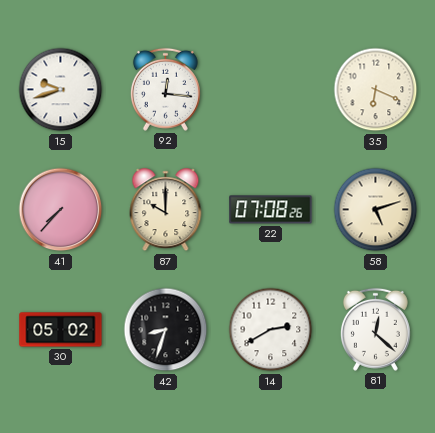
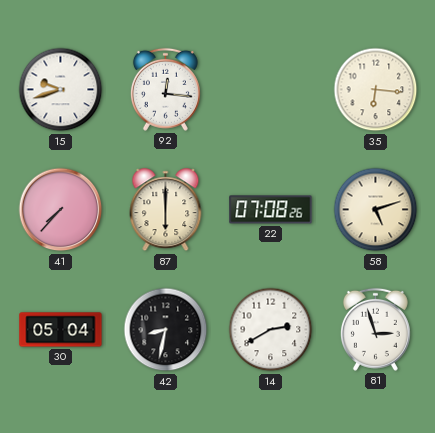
35: 6:19 -> 6:16
87: 10:00 -> 6:00
30: 05:02 -> 05:04
42: 8:33 -> 8:32
81: 12:22 -> 2:57
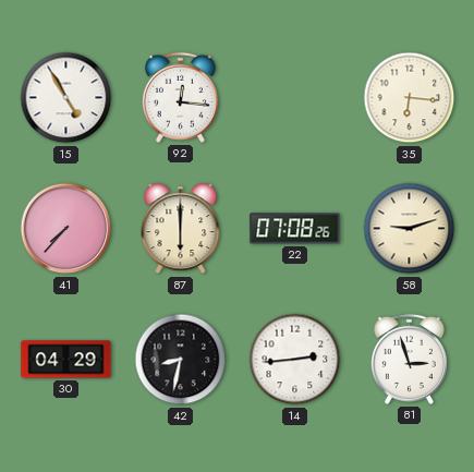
15: 9:42 -> 4:55
58: 5:12 -> 9:12
30: 05:04 -> 04:29
14: 2:40 -> 2:44
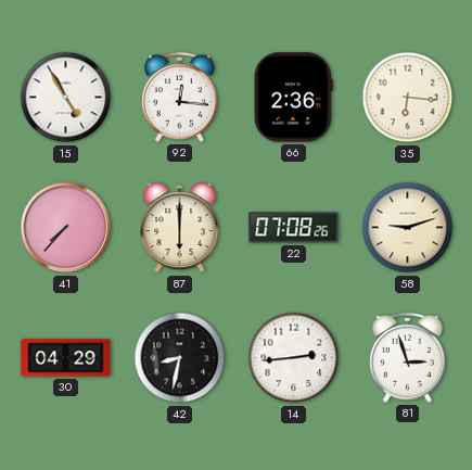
66: none -> 2:36
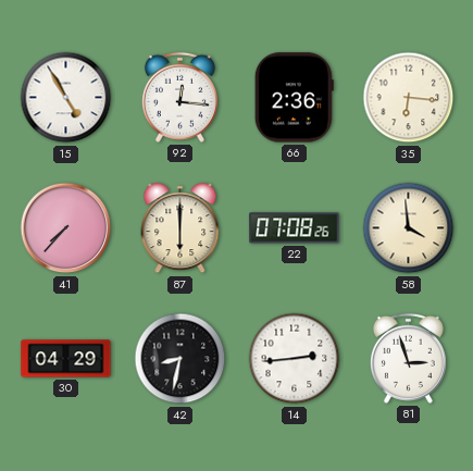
58: 9:12 -> 3:59
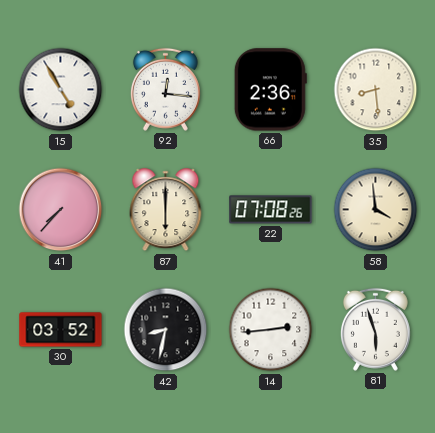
35: 6:16 -> 8:29
30: 04:29 -> 03:52
81: 2:57 -> 5:57
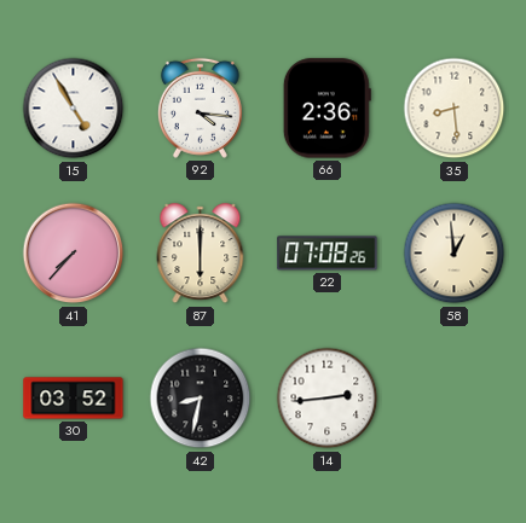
92: 12:16 -> 4:16
58: 3:59 -> 12:59
81: 5:57 -> none
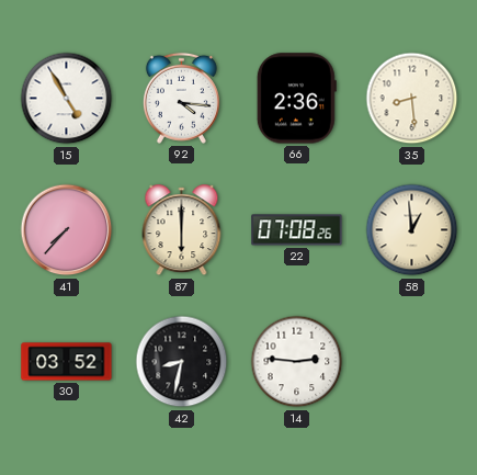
14: 2:44 -> 2:46
